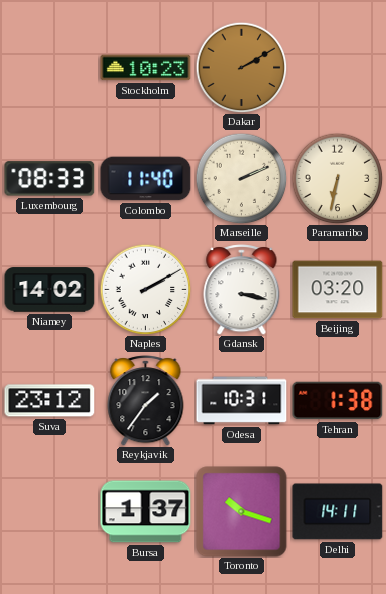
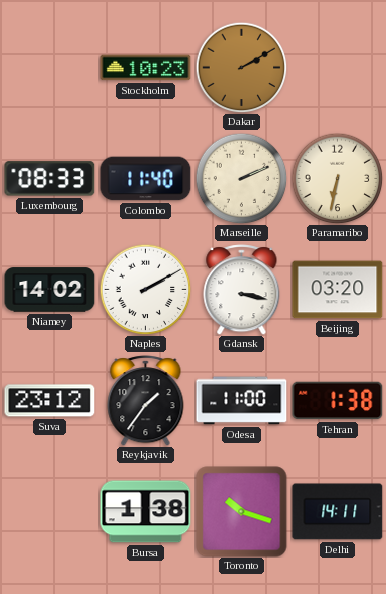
Odesa: 10:31 -> 11:00
Bursa: 1:37 -> 1:38
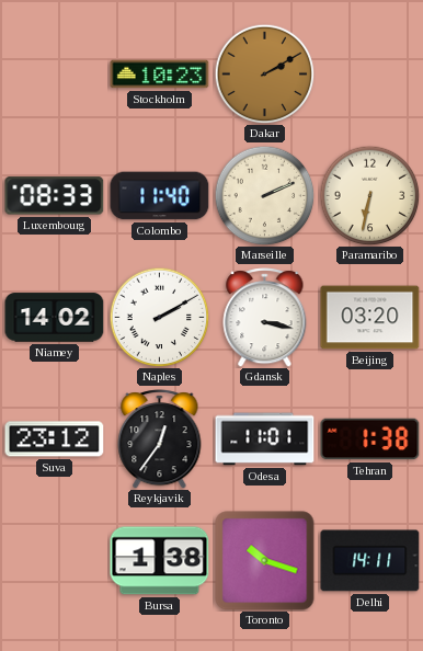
Reykjavik: 1:36 -> 12:36
Odesa: 11:00 -> 11:01
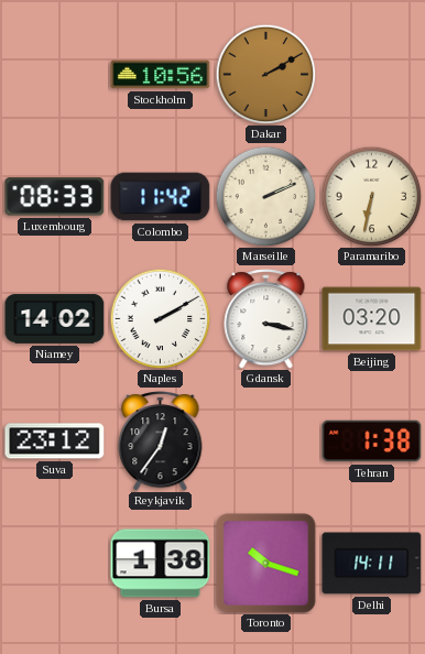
Stockholm: 10:23 -> 10:56
Colombo: 11:40 -> 11:42
Odesa: 11:01 -> none
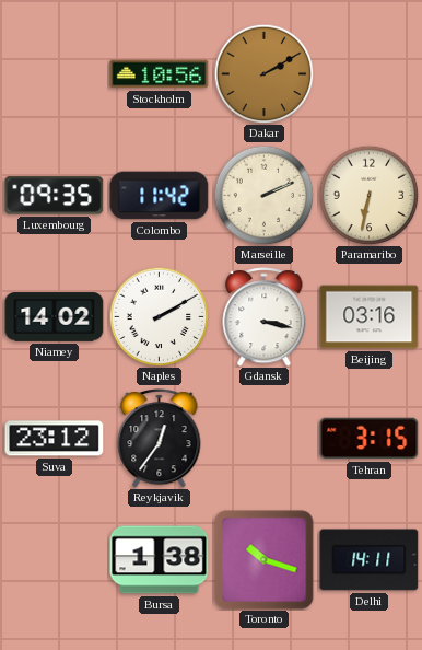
Luxembourg: 08:33 -> 09:35
Beijing: 03:20 -> 03:16
Tehran: 1:38 -> 3:15
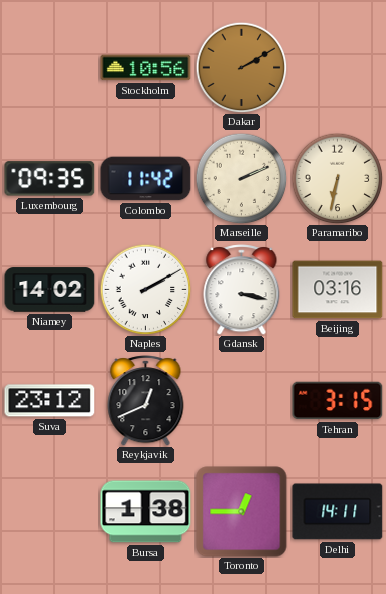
Reykjavik: 12:36 -> 12:41
Toronto: 10:18 -> 12:45
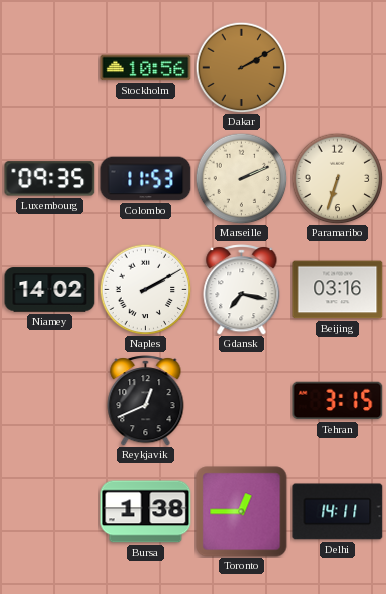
Colombo: 11:42 -> 11:53
Paramaribo: 6:32 -> 6:33
Gdansk: 3:17 -> 7:17
Suva: 23:12 -> none
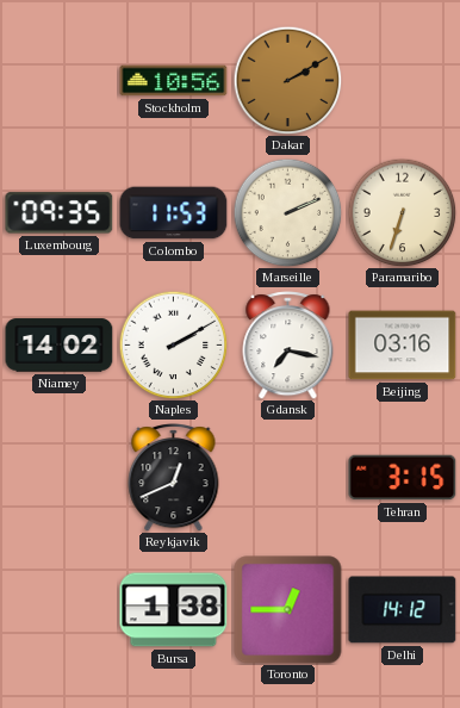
Delhi: 14:11 -> 14:12
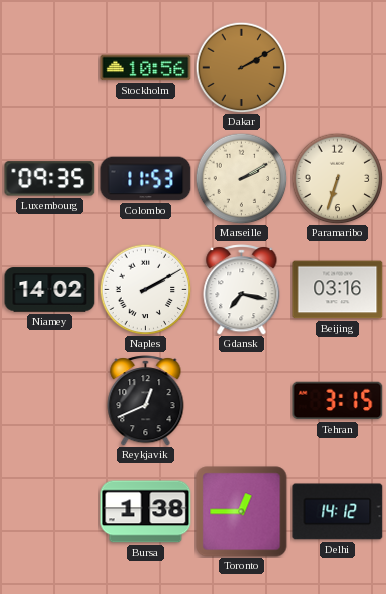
Marseille: 2:11 -> 2:10
